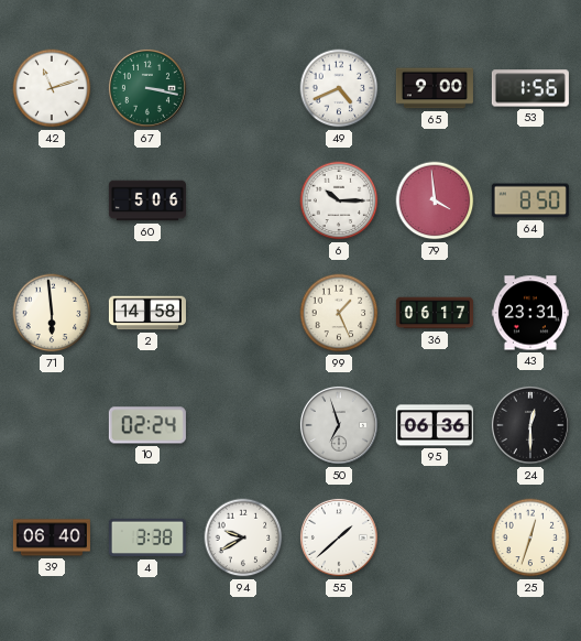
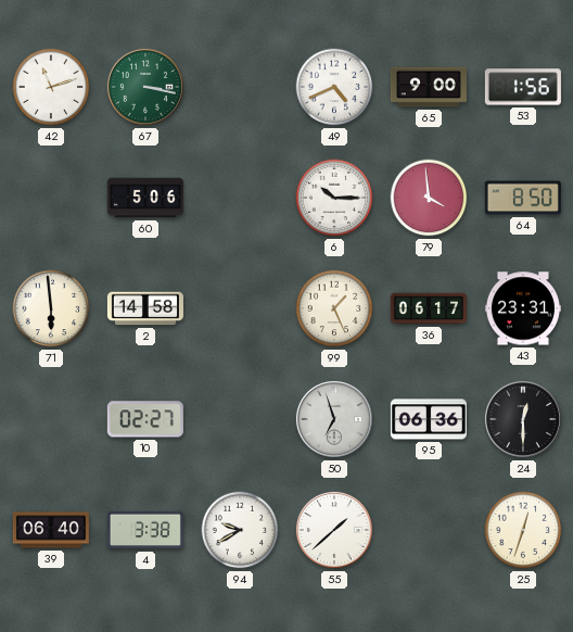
10: 02:24 -> 02:27
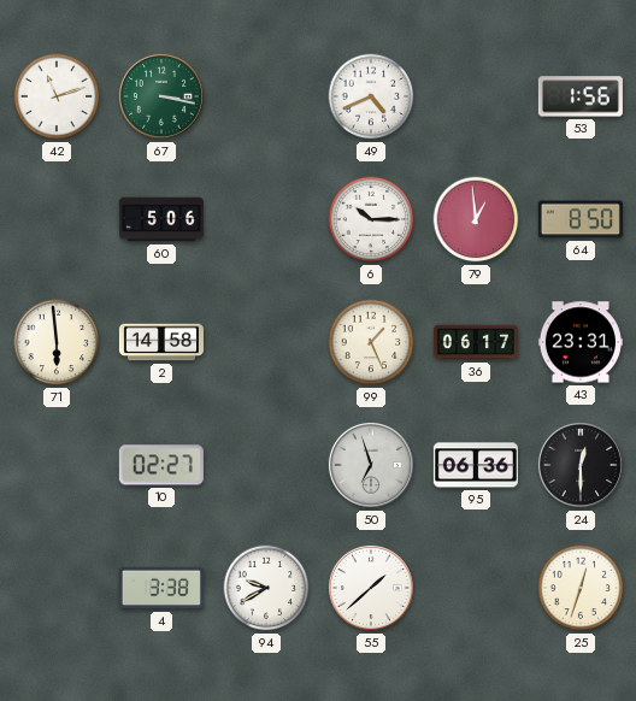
65: 9:00 -> none
79: 3:59 -> 12:59
39: 06:40 -> none
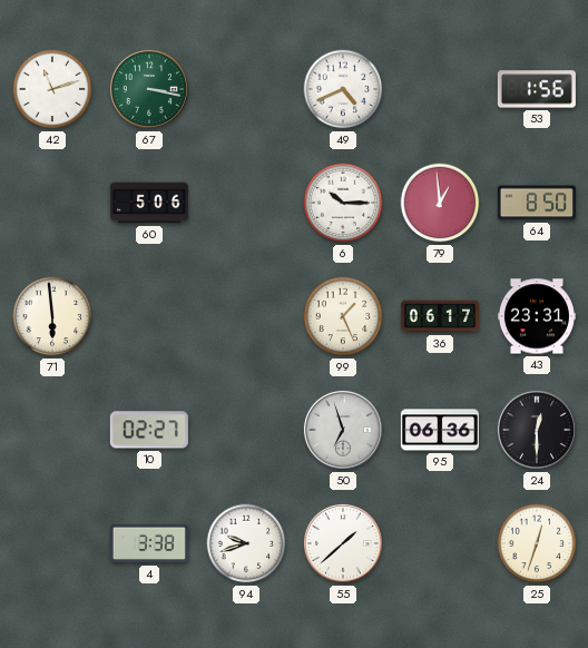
2: 14:58 -> none
94: 9:40 -> 9:42
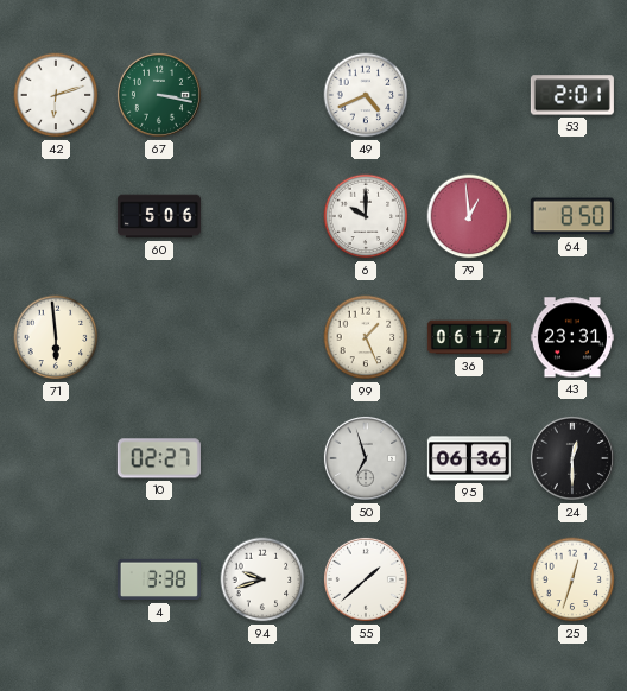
42: 11:12 -> 6:12
53: 1:56 -> 2:01
6: 10:15 -> 10:00
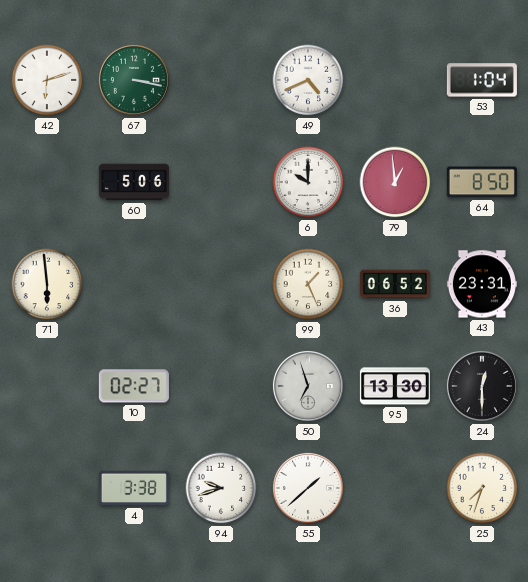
53: 2:01 -> 1:04
36: 06:17 -> 06:52
95: 06:36 -> 13:30
25: 12:33 -> 7:33
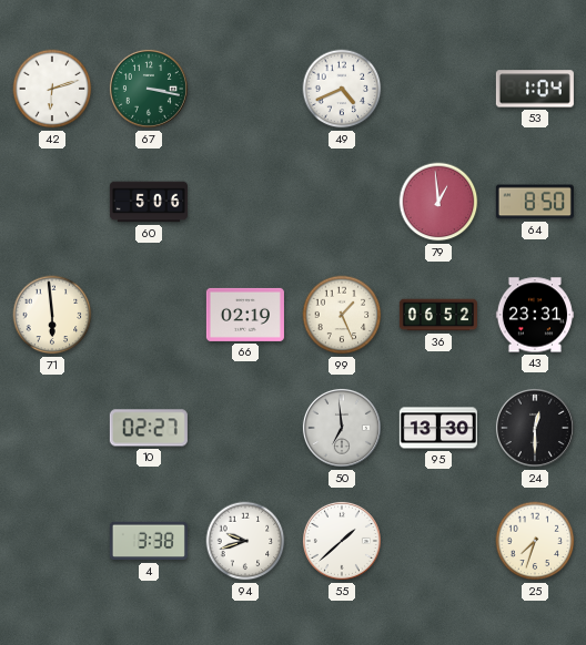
6: 10:00 -> none
66: none -> 02:19
50: 6:57 -> 6:59
